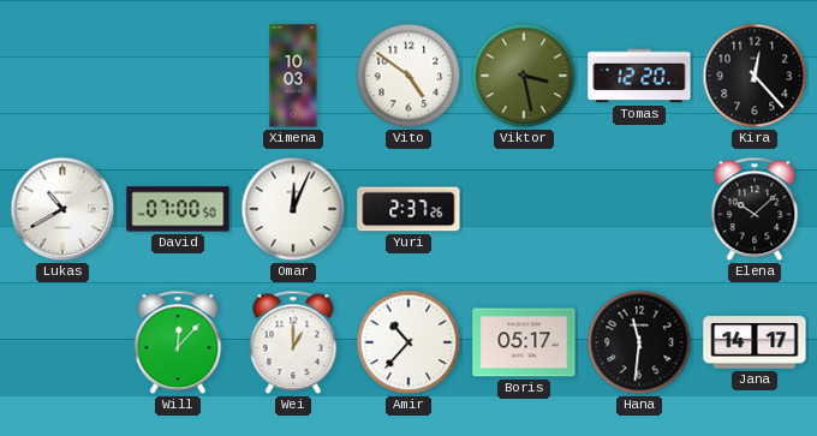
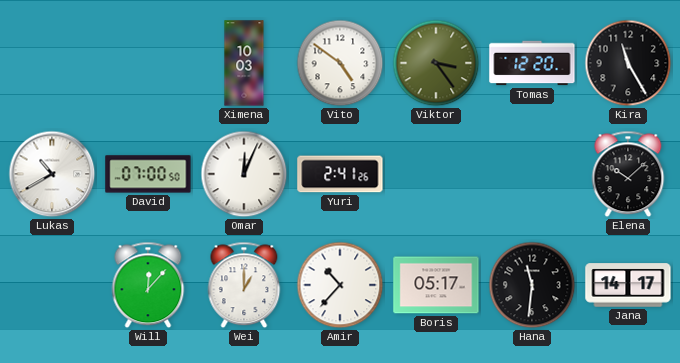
Viktor: 3:28 -> 3:24
Kira: 12:23 -> 11:25
Yuri: 2:37 -> 2:41
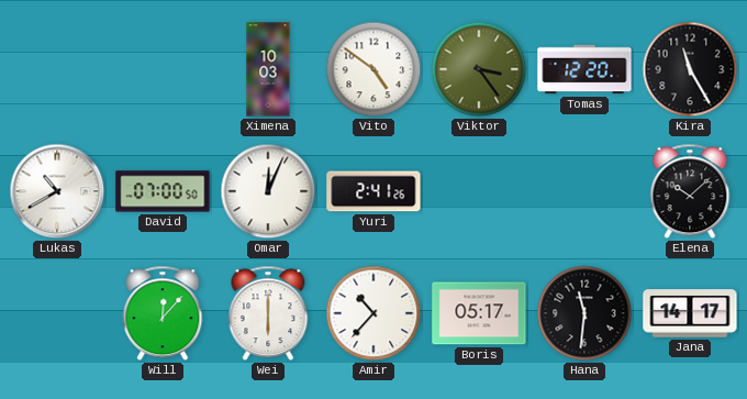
Wei: 1:00 -> 6:00
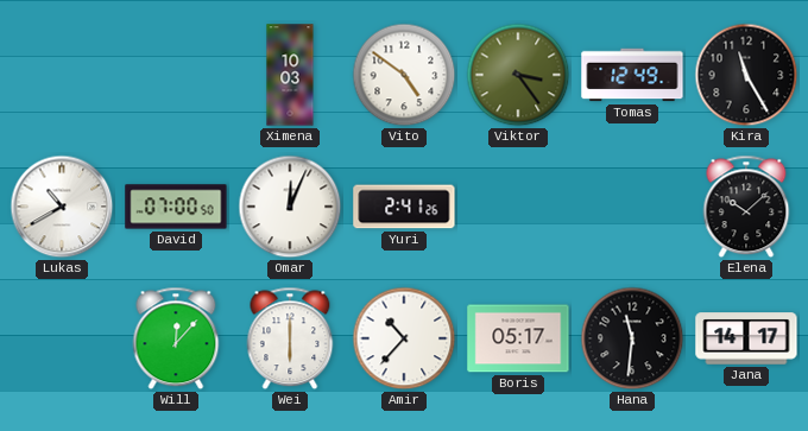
Tomas: 12:20 -> 12:49
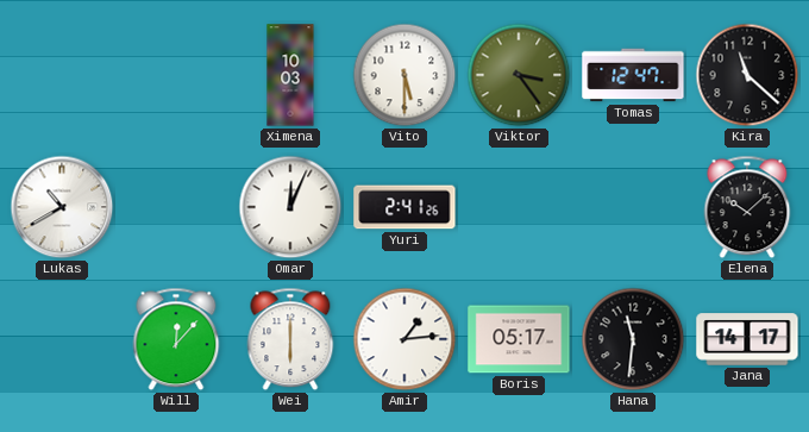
Vito: 4:51 -> 5:30
Tomas: 12:49 -> 12:47
Kira: 11:25 -> 11:22
David: 07:00 -> none
Amir: 10:37 -> 1:14
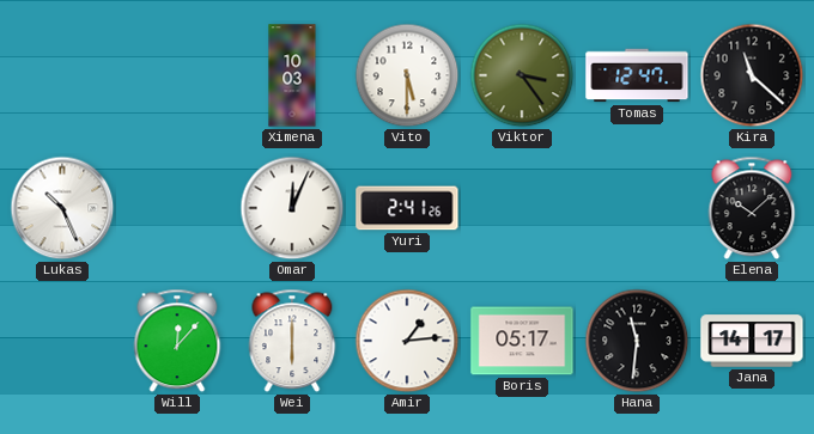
Lukas: 10:40 -> 10:26
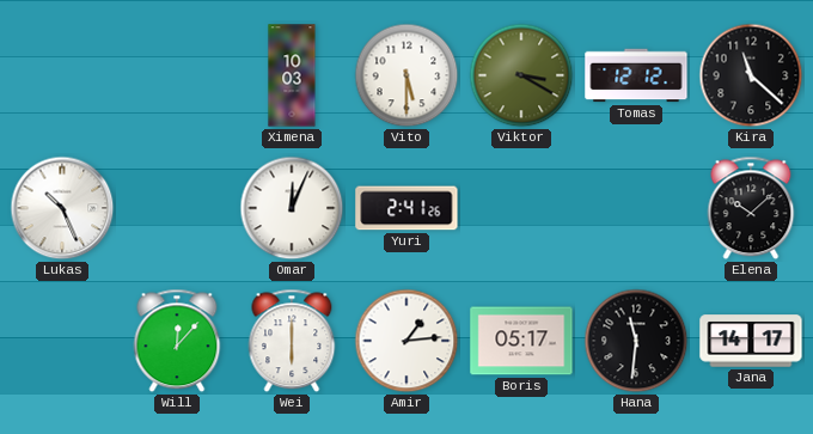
Viktor: 3:24 -> 3:20
Tomas: 12:47 -> 12:12
